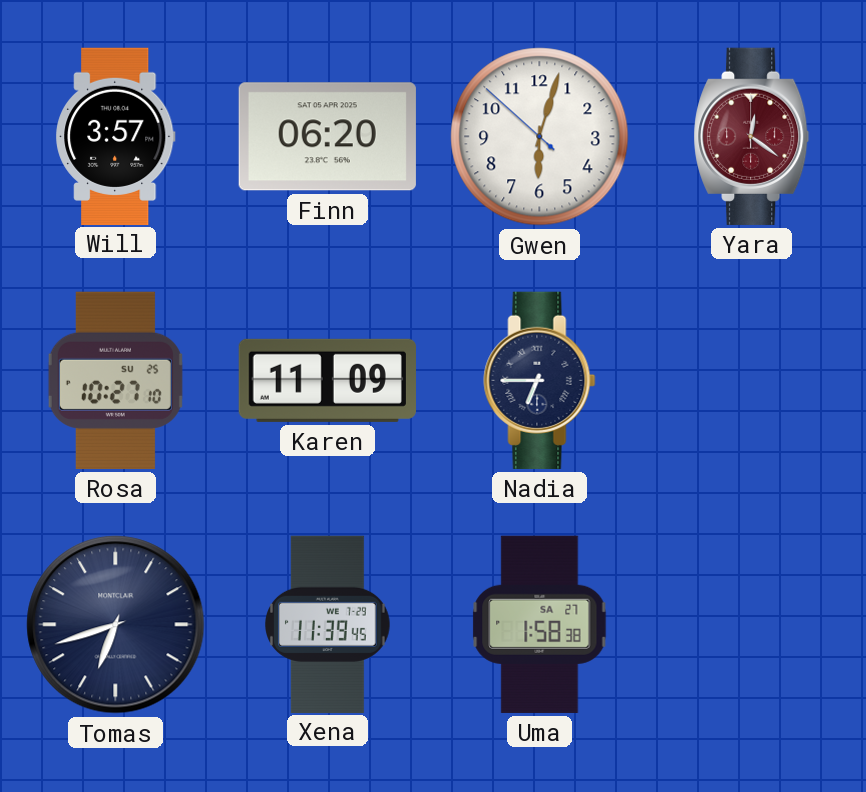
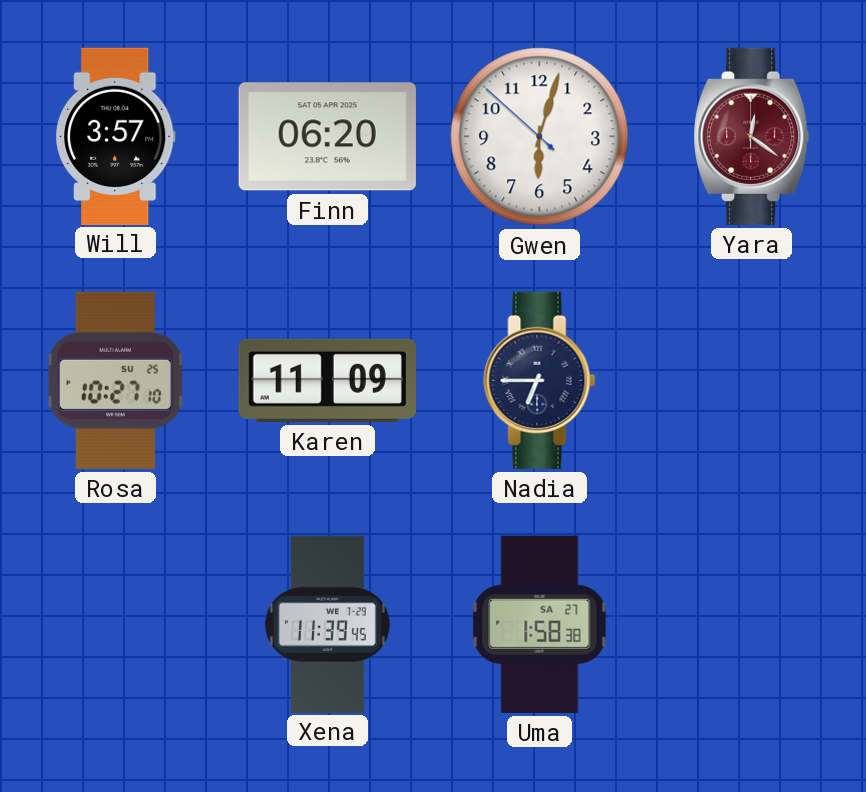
Tomas: 6:42 -> none
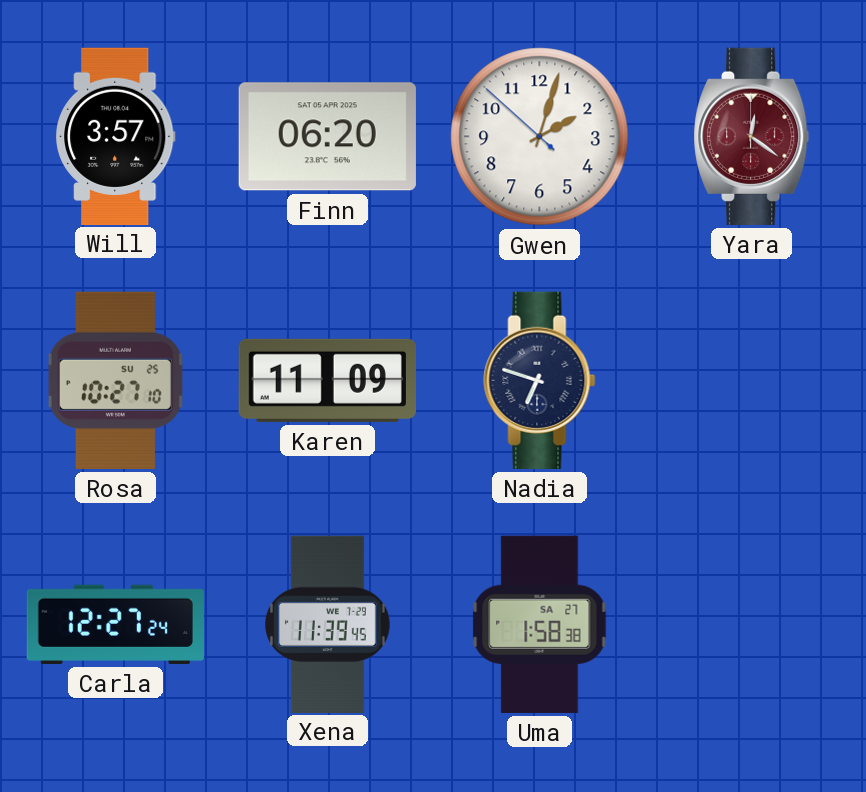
Gwen: 6:02 -> 2:02
Nadia: 6:45 -> 6:48
Carla: none -> 12:27
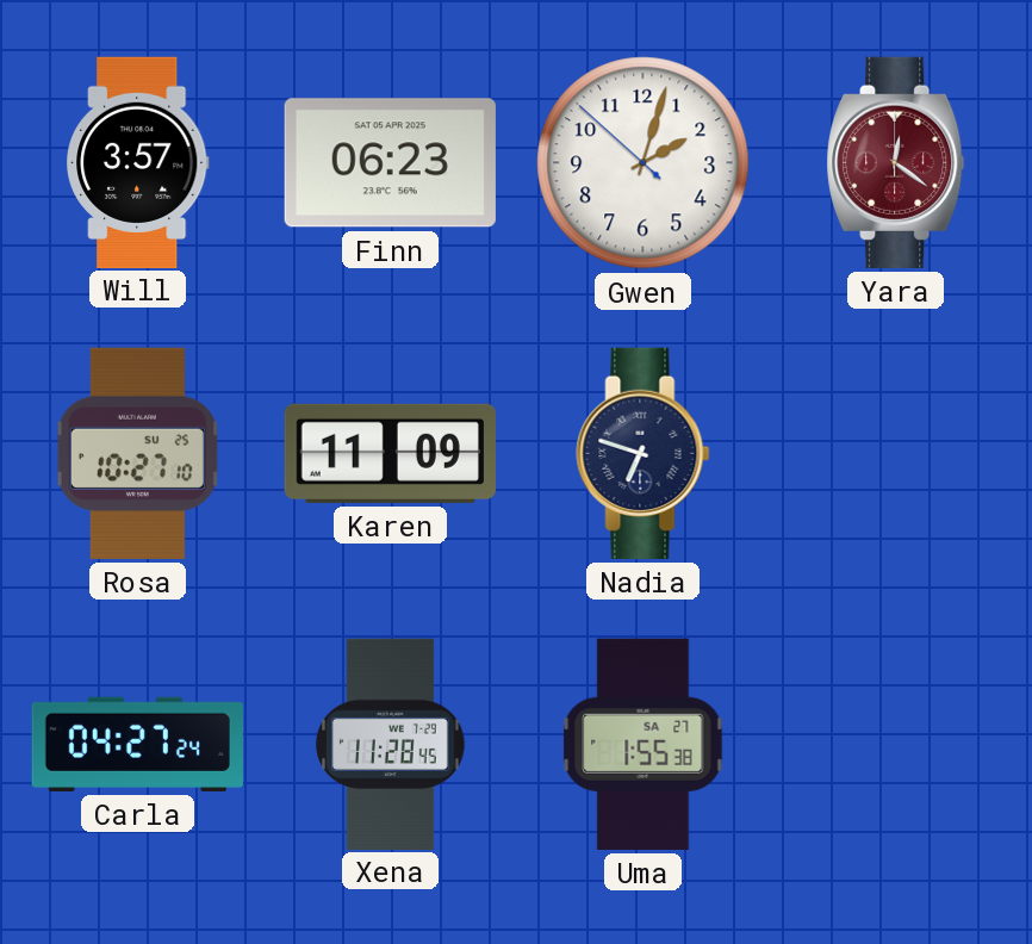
Finn: 06:20 -> 06:23
Carla: 12:27 -> 04:27
Xena: 11:39 -> 11:28
Uma: 1:58 -> 1:55
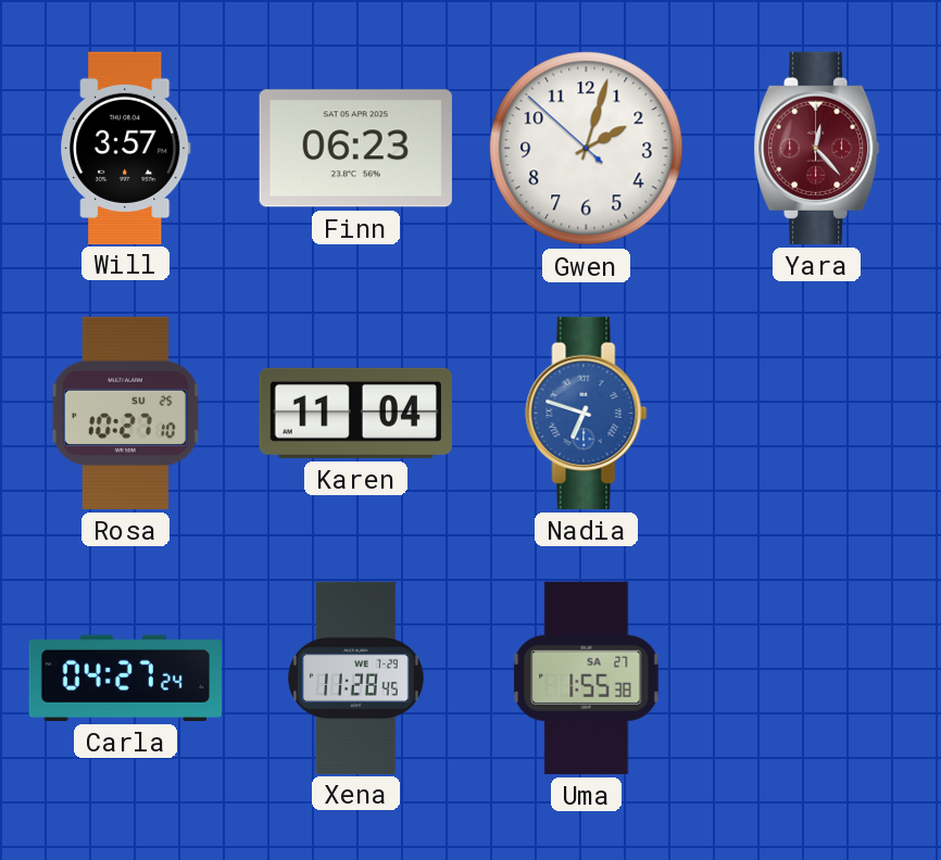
Yara: 12:21 -> 12:23
Karen: 11:09 -> 11:04
Nadia dial: navy -> blue
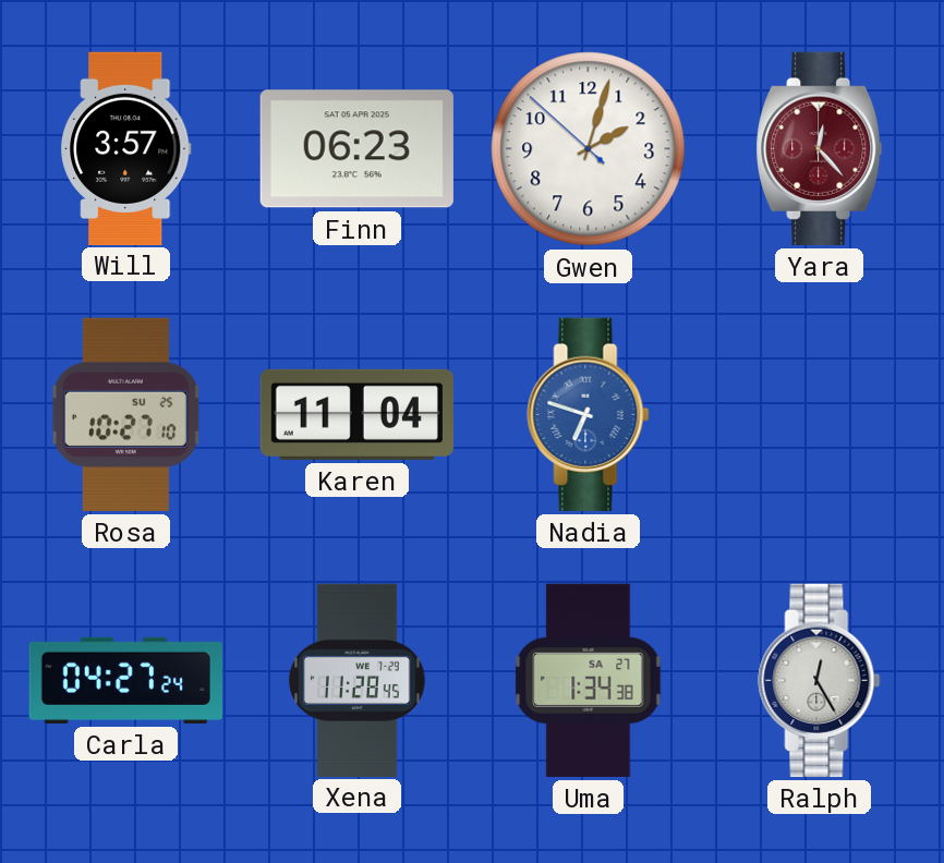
Uma: 1:55 -> 1:34
Ralph: none -> 12:25
